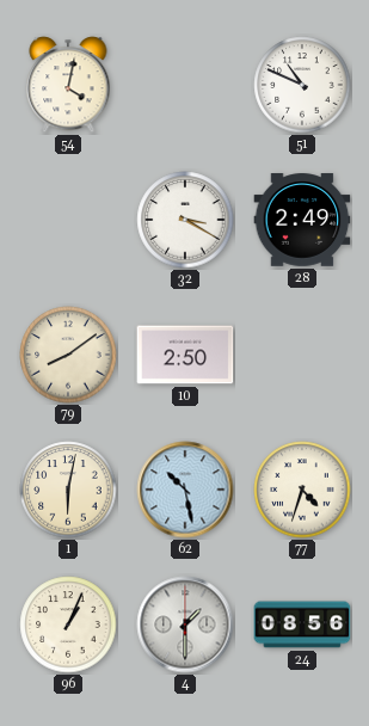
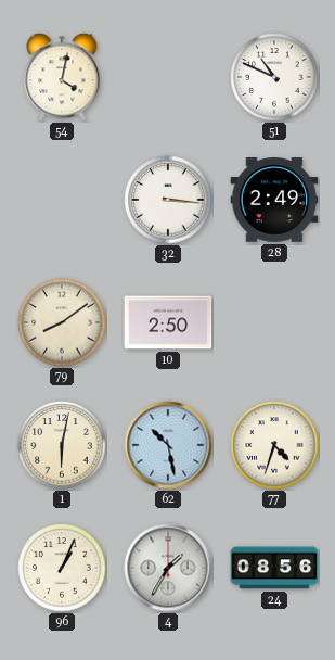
32: 3:20 -> 3:16
4: 1:30 -> 1:35
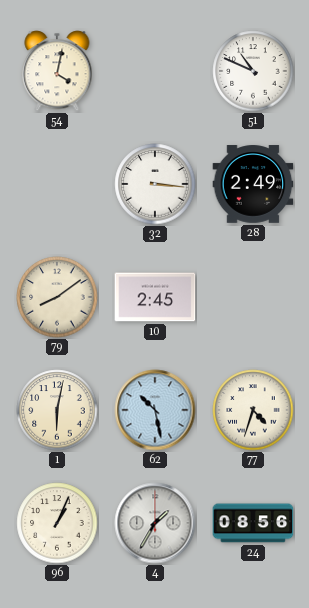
10: 2:50 -> 2:45
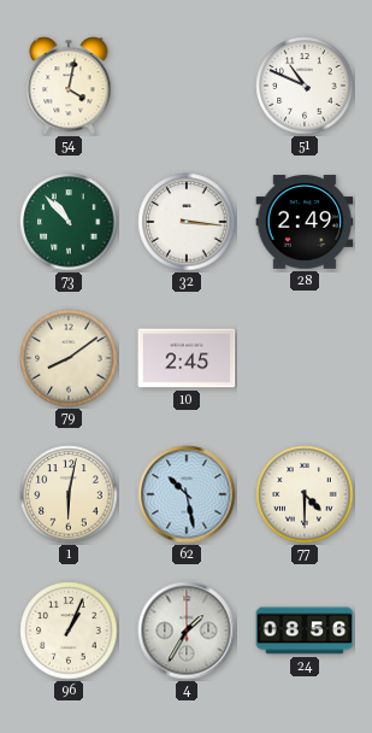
73: none -> 10:53
77: 4:33 -> 4:30
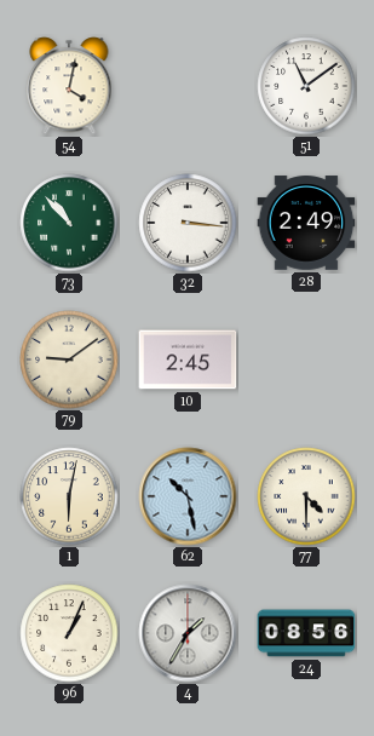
51: 10:49 -> 11:09
79: 8:09 -> 9:09
